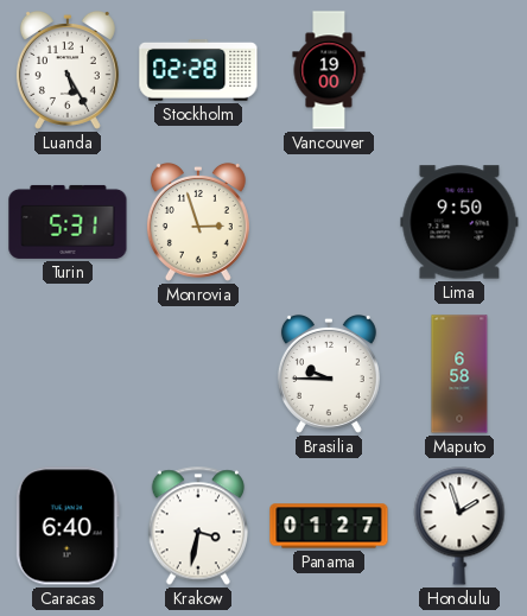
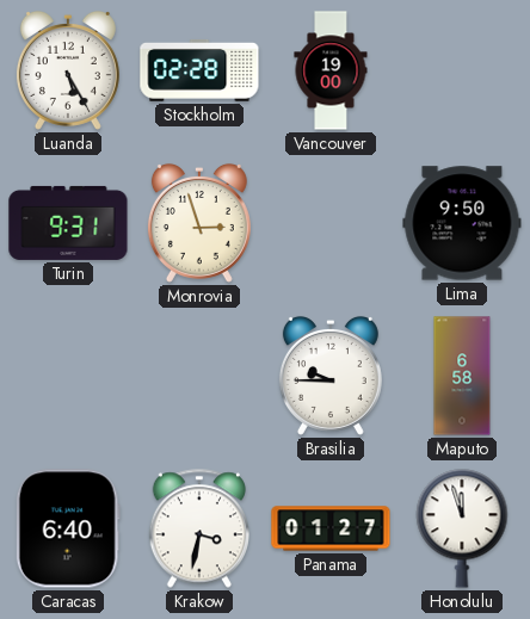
Turin: 5:31 -> 9:31
Honolulu: 1:57 -> 11:57
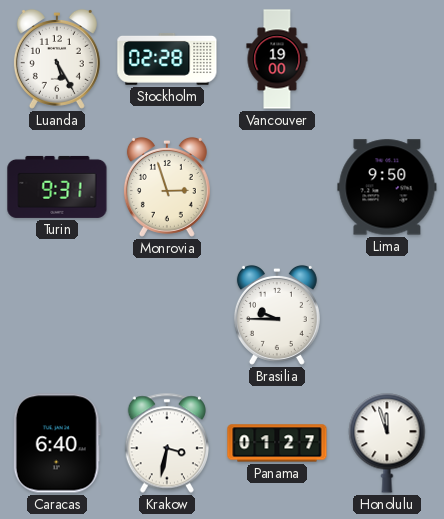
Maputo: 6:58 -> none
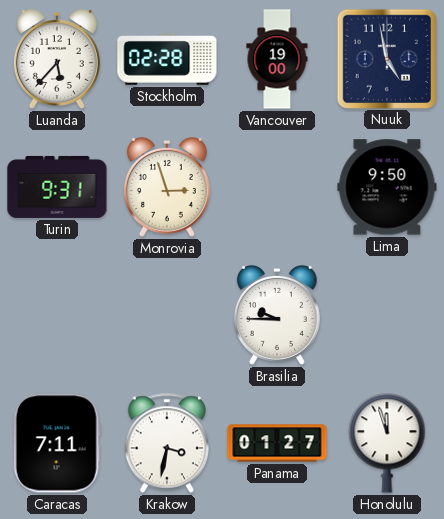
Luanda: 5:25 -> 5:37
Nuuk: none -> 4:58
Caracas: 6:40 -> 7:11
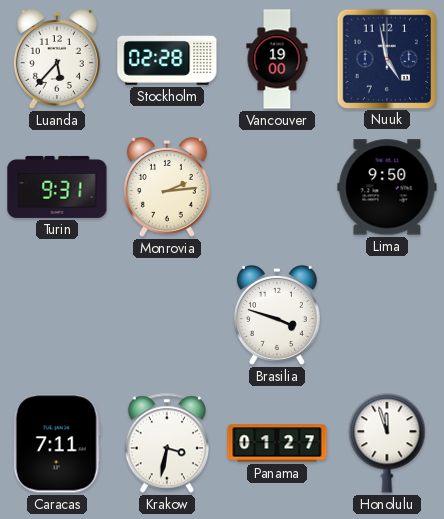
Monrovia: 2:57 -> 2:14
Brasilia: 9:45 -> 3:48
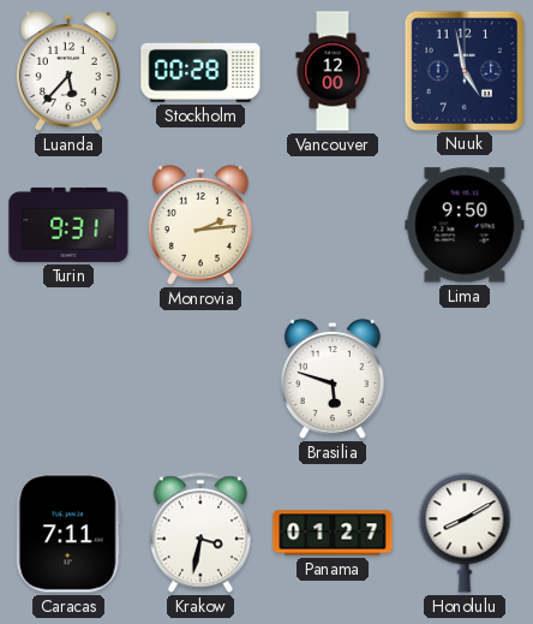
Stockholm: 02:28 -> 00:28
Vancouver: 19:00 -> 12:00
Brasilia: 3:48 -> 5:48
Honolulu: 11:57 -> 8:10
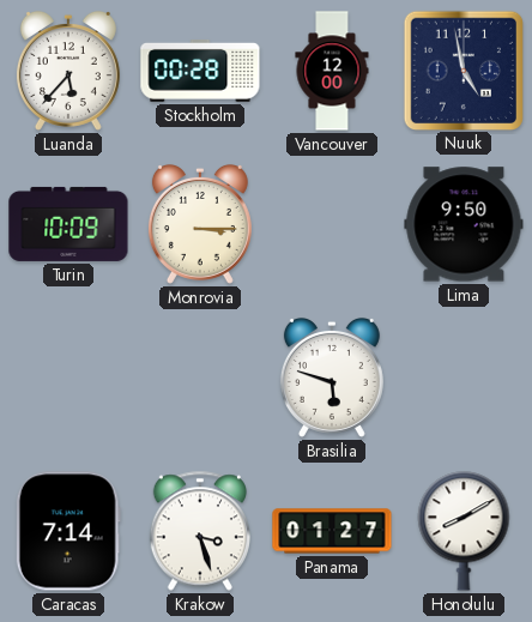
Turin: 9:31 -> 10:09
Monrovia: 2:14 -> 3:15
Caracas: 7:11 -> 7:14
Krakow: 3:32 -> 3:27
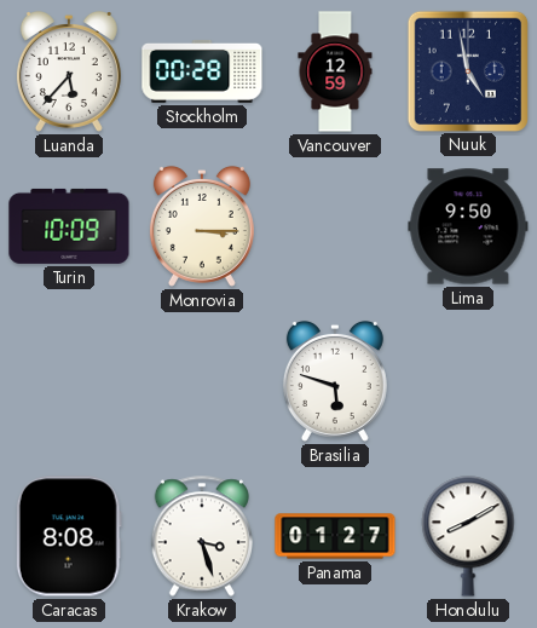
Vancouver: 12:00 -> 12:59
Caracas: 7:14 -> 8:08
